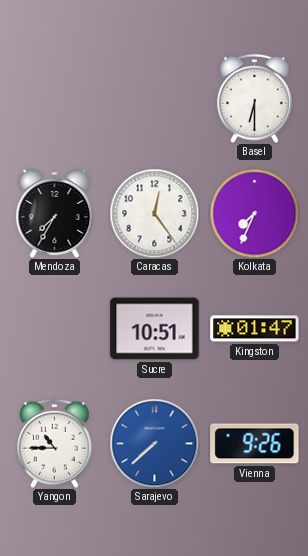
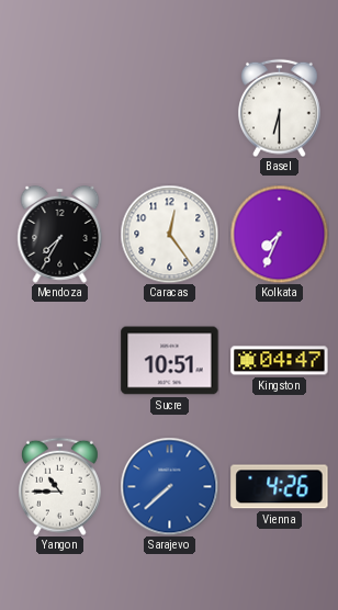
Kingston: 01:47 -> 04:47
Vienna: 9:26 -> 4:26
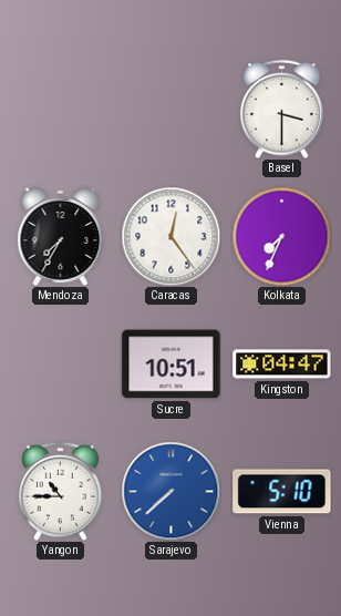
Basel: 6:30 -> 3:30
Vienna: 4:26 -> 5:10
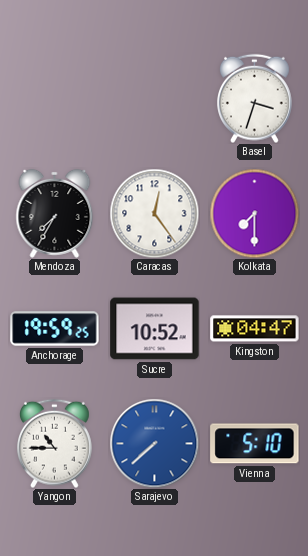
Basel: 3:30 -> 3:33
Kolkata: 7:34 -> 7:30
Anchorage: none -> 19:59
Sucre: 10:51 -> 10:52
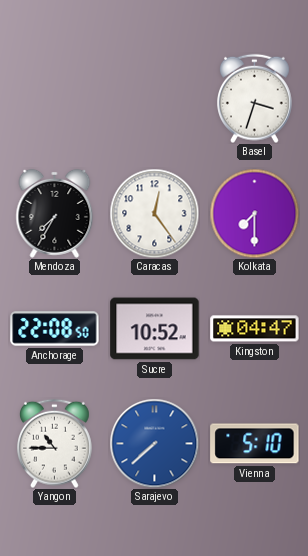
Anchorage: 19:59 -> 22:08
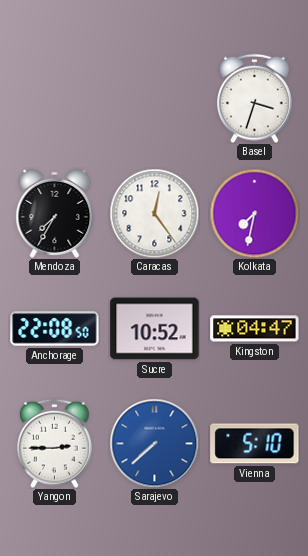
Kolkata: 7:30 -> 7:32
Yangon: 10:45 -> 2:45
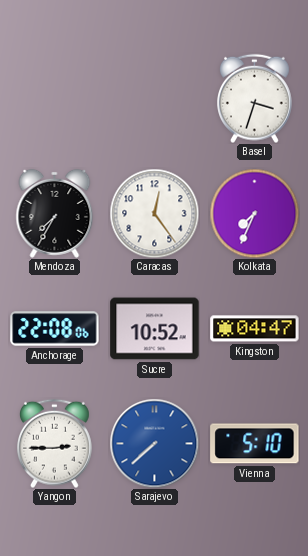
Kolkata: 7:32 -> 7:34
Anchorage: 22:08:50 -> 22:08:06
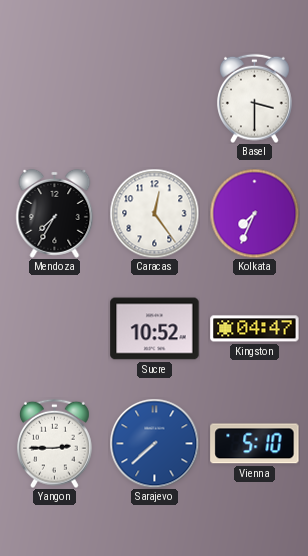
Basel: 3:33 -> 3:30
Anchorage: 22:08 -> none
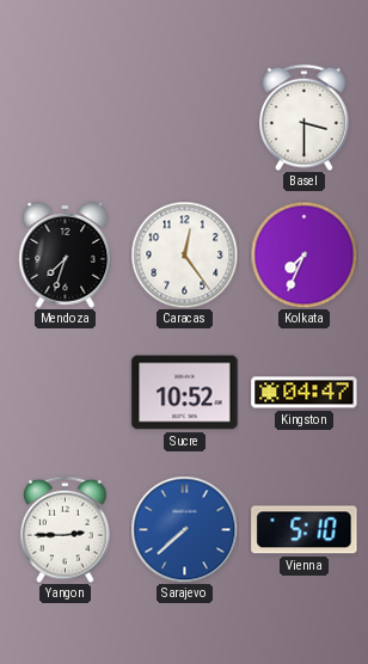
Mendoza: 7:35 -> 7:33
